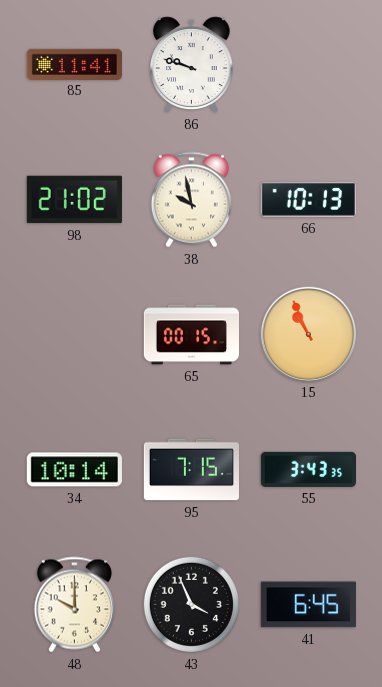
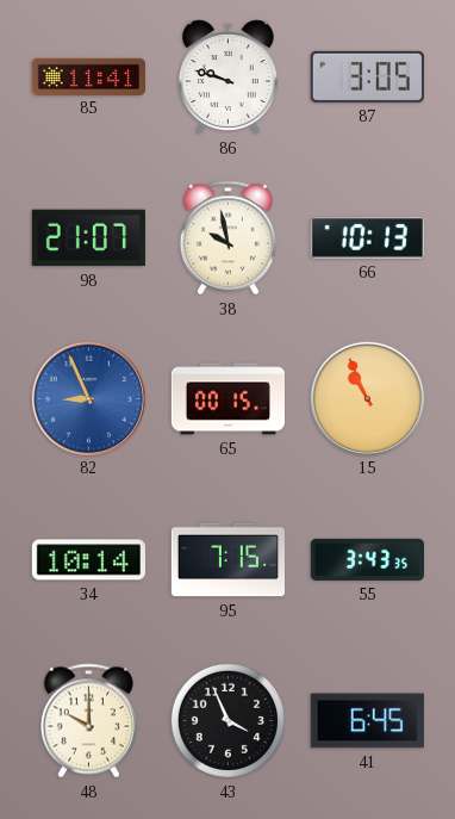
87: none -> 3:05
98: 21:02 -> 21:07
82: none -> 8:56
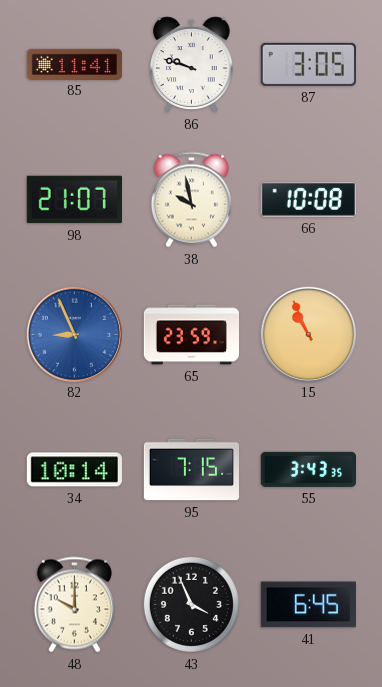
66: 10:13 -> 10:08
65: 00:15 -> 23:59
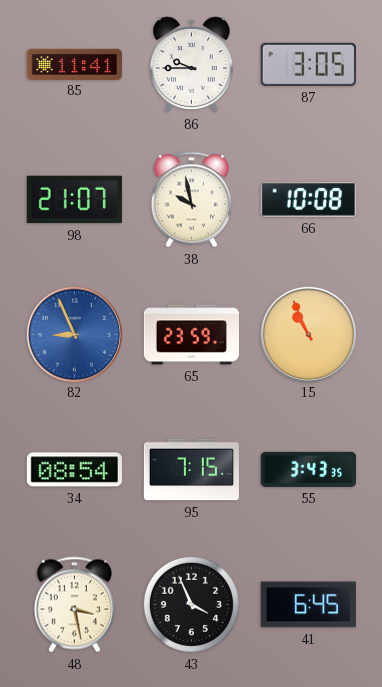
86: 9:48 -> 9:45
34: 10:14 -> 08:54
48: 10:00 -> 3:28
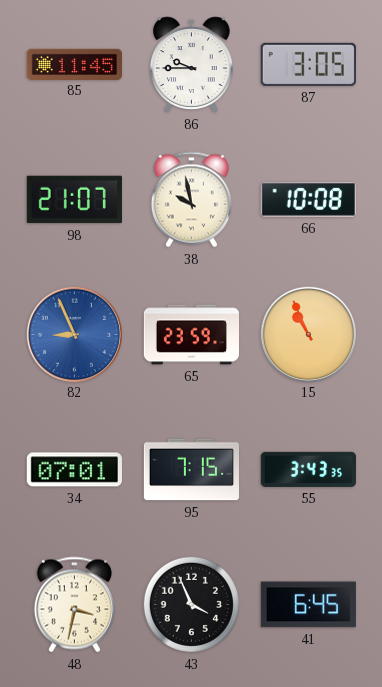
85: 11:41 -> 11:45
34: 08:54 -> 07:01
48: 3:28 -> 3:32
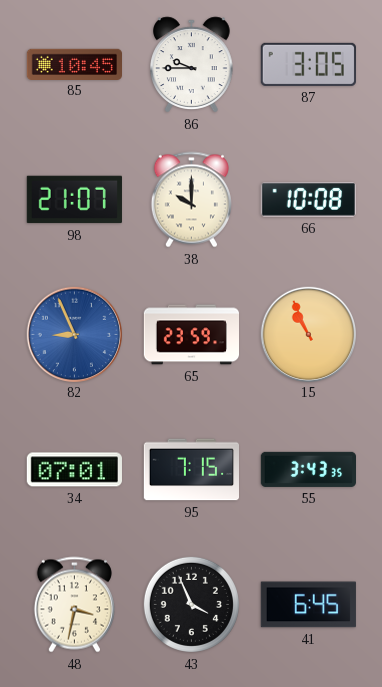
85: 11:45 -> 10:45
38: 9:58 -> 10:00
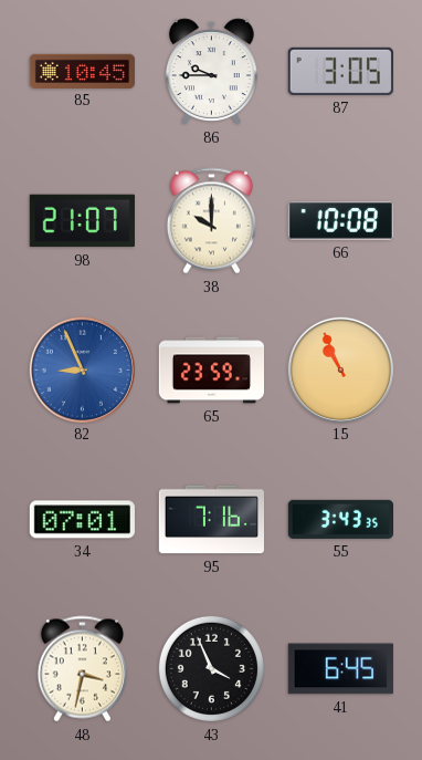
95: 7:15 -> 7:16
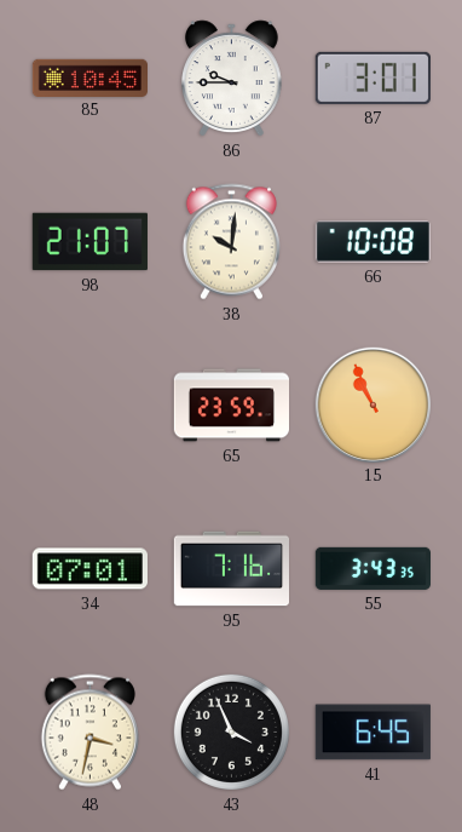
87: 3:05 -> 3:01
38: 10:00 -> 10:01
82: 8:56 -> none
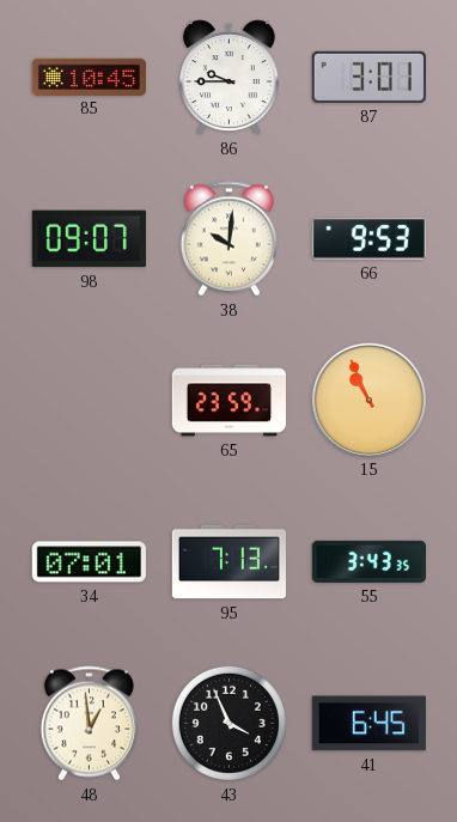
98: 21:07 -> 09:07
66: 10:08 -> 9:53
95: 7:16 -> 7:13
48: 3:32 -> 12:59
